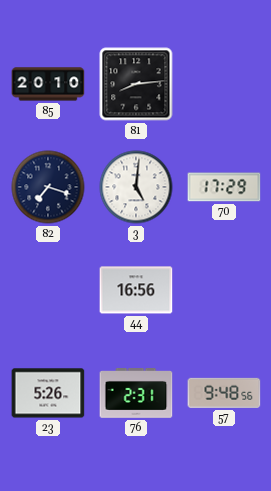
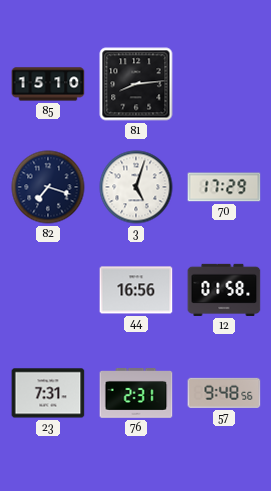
85: 20:10 -> 15:10
3: 5:01 -> 5:03
12: none -> 01:58
23: 5:26 -> 7:31
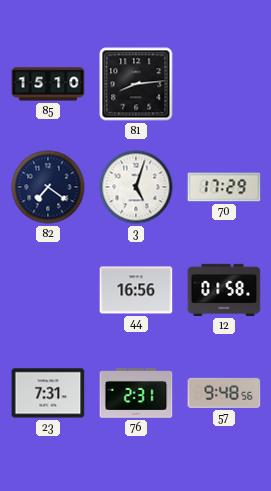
82: 7:18 -> 7:21
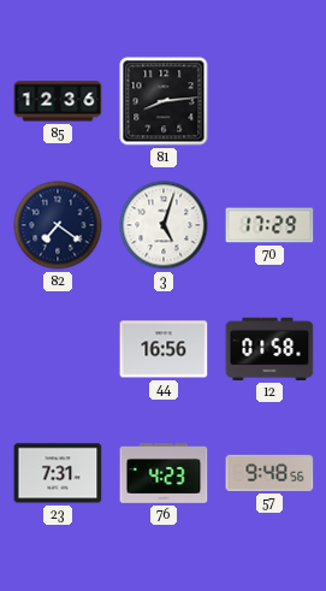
85: 15:10 -> 12:36
76: 2:31 -> 4:23
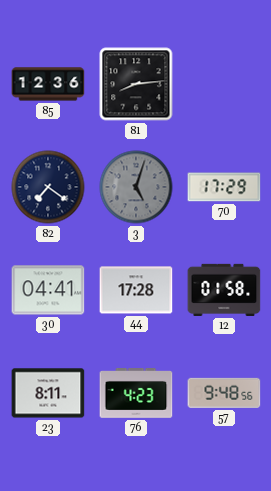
3 dial: white -> grey
30: none -> 04:41
44: 16:56 -> 17:28
23: 7:31 -> 8:11
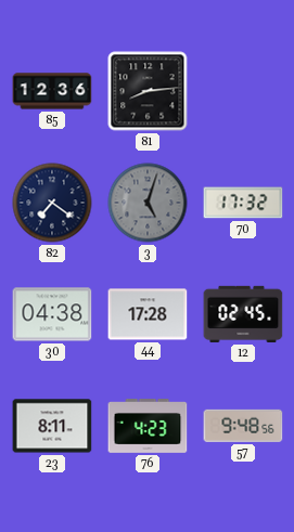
70: 17:29 -> 17:32
30: 04:41 -> 04:38
12: 01:58 -> 02:45
